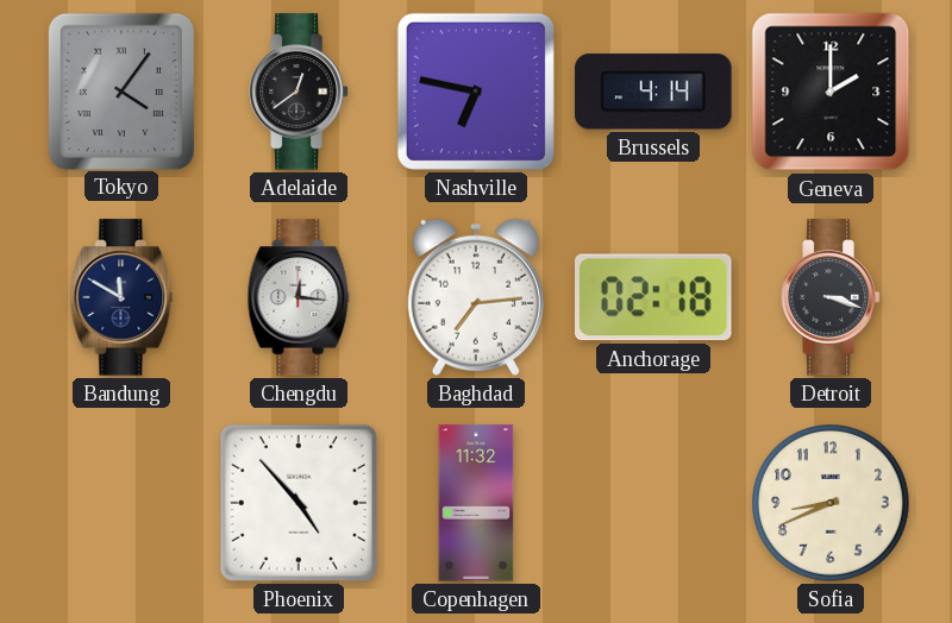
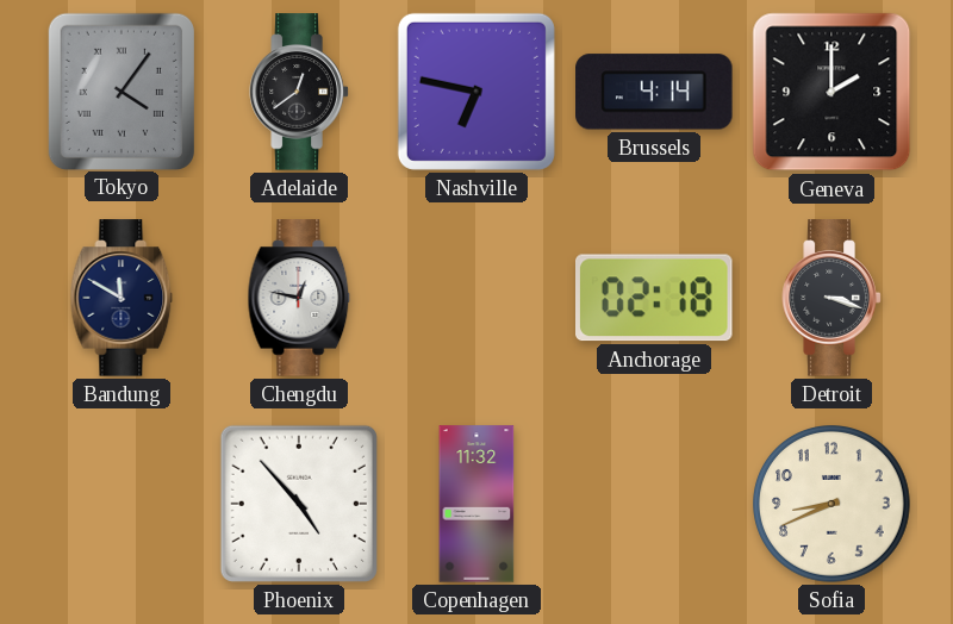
Chengdu: 12:16 -> 12:47
Baghdad: 7:14 -> none
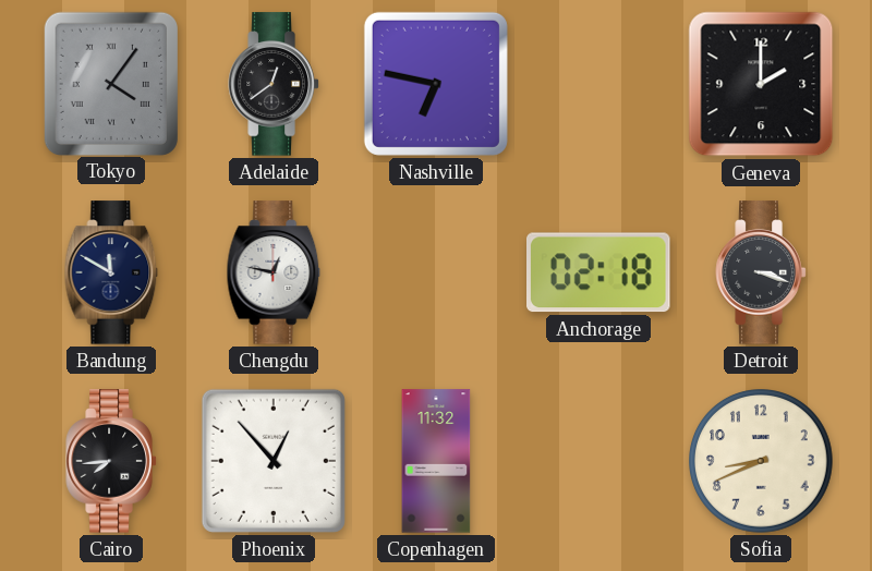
Brussels: 4:14 -> none
Cairo: none -> 7:44
Phoenix: 4:53 -> 12:53
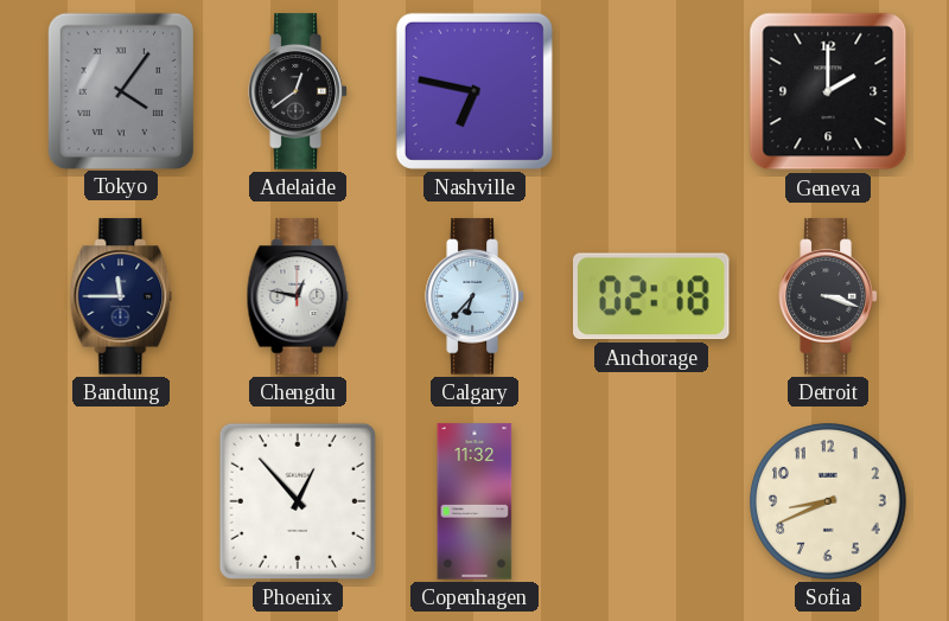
Bandung: 11:50 -> 11:45
Calgary: none -> 6:37
Cairo: 7:44 -> none
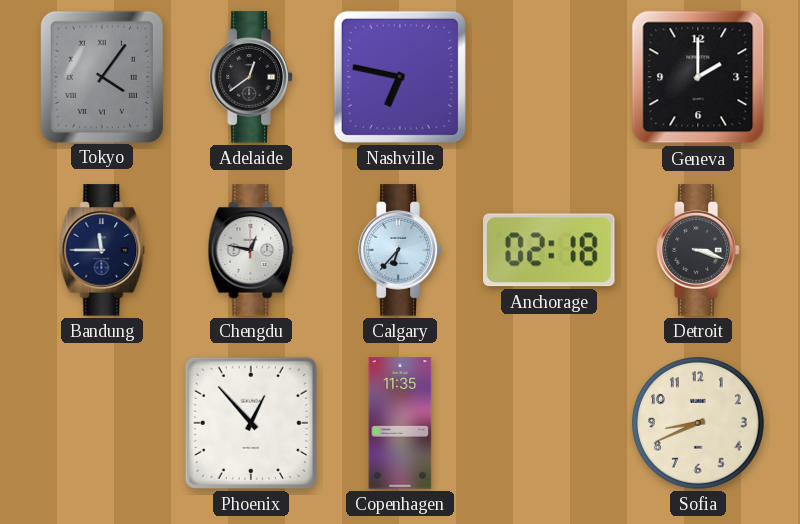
Copenhagen: 11:32 -> 11:35
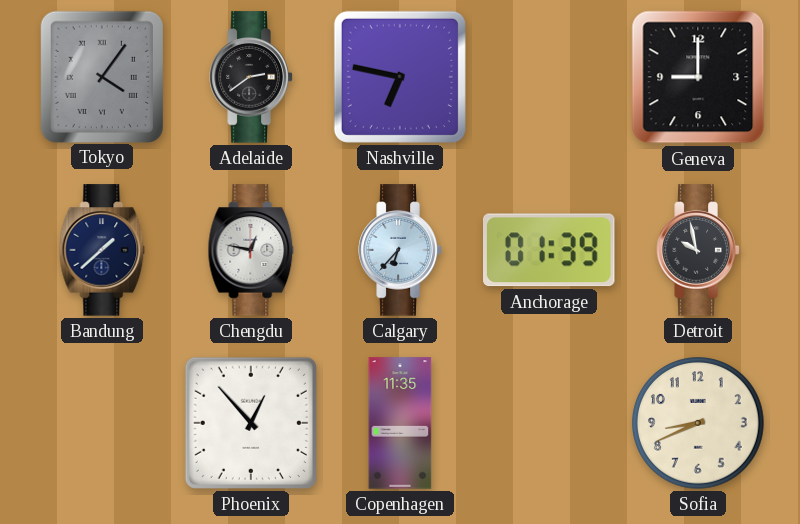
Adelaide: 12:39 -> 2:39
Geneva: 2:00 -> 9:00
Bandung: 11:45 -> 1:38
Anchorage: 02:18 -> 01:39
Detroit: 3:18 -> 9:58
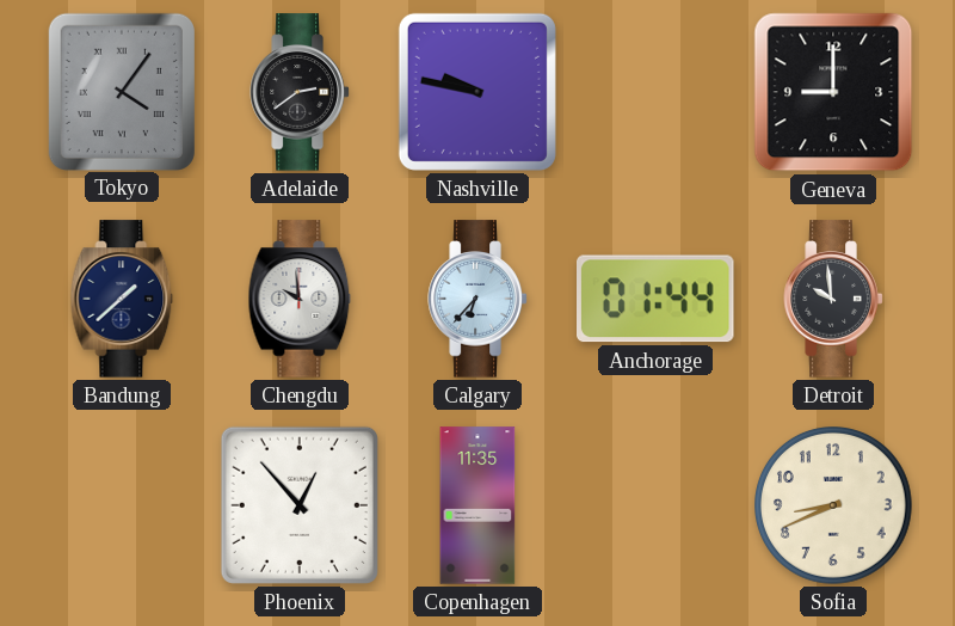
Nashville: 6:47 -> 9:47
Chengdu: 12:47 -> 9:59
Anchorage: 01:39 -> 01:44
Detroit: 9:58 -> 9:59
